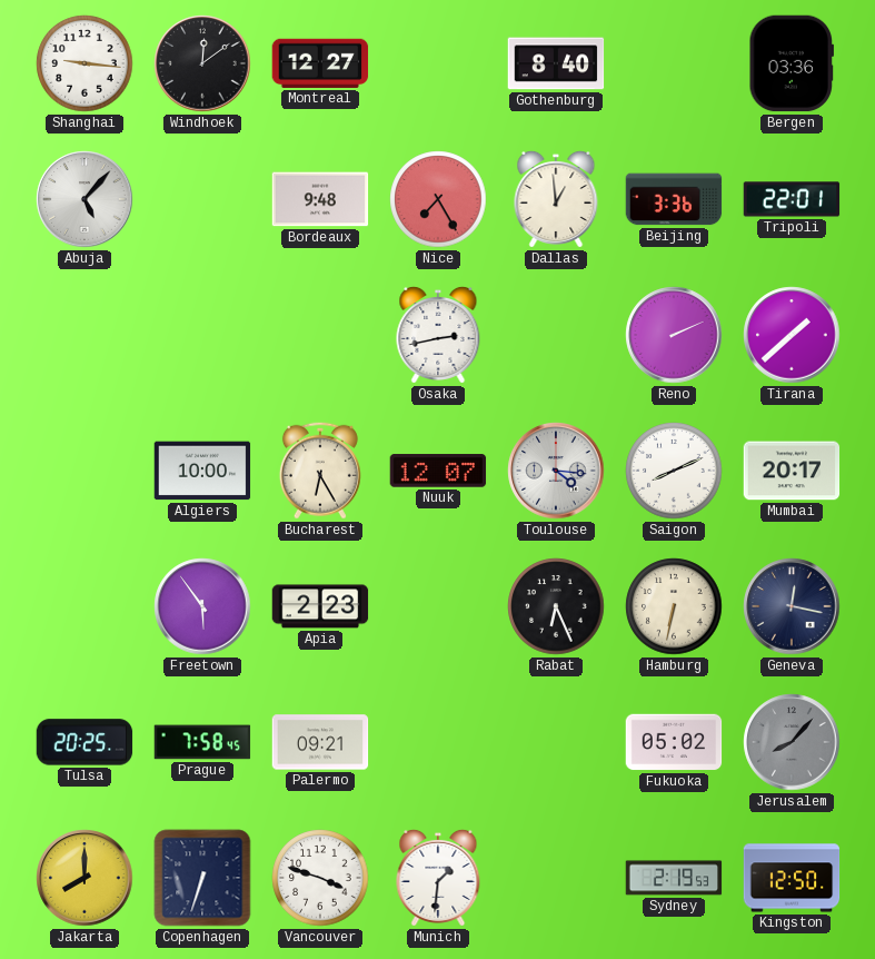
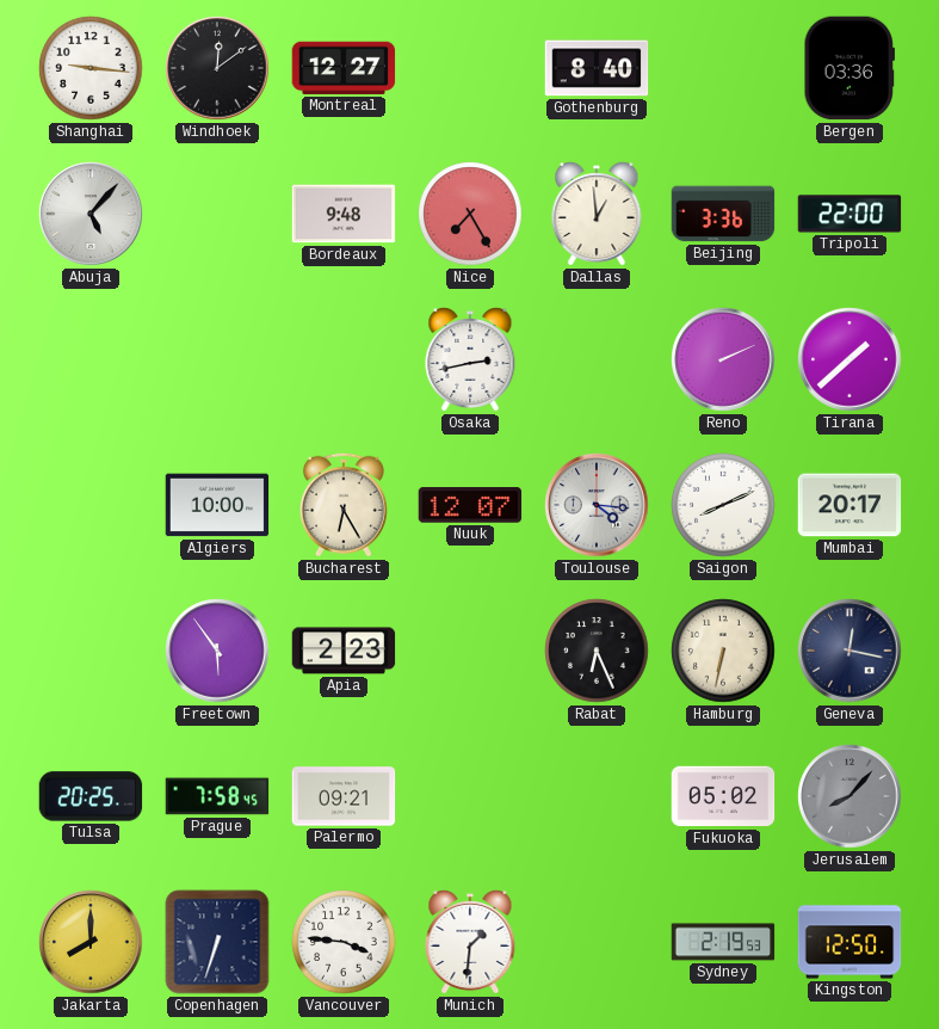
Tripoli: 22:01 -> 22:00
Vancouver: 3:48 -> 3:46
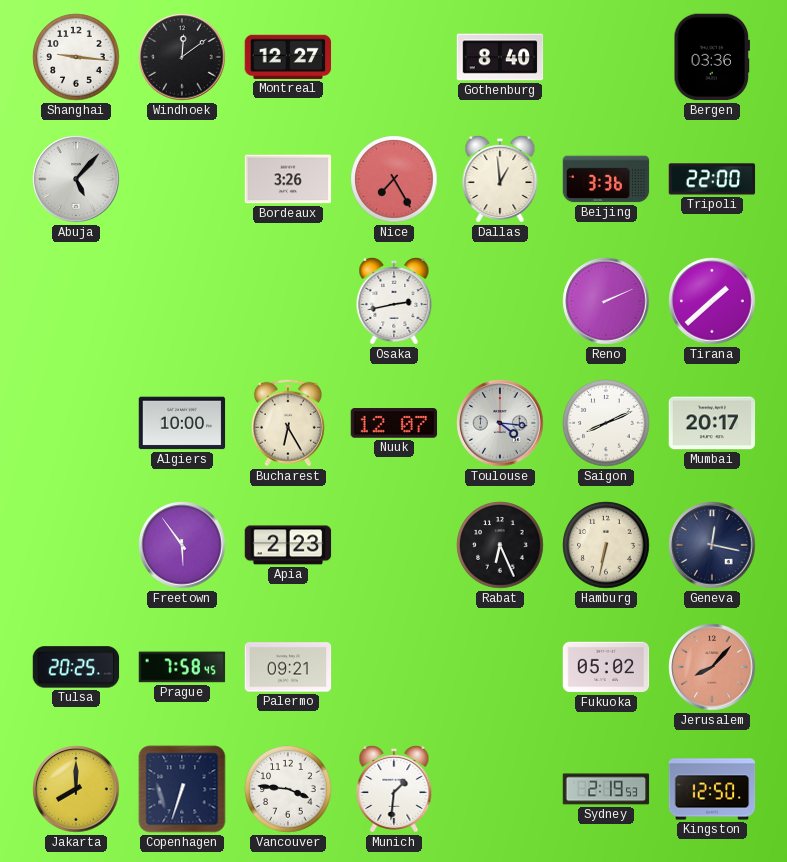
Bordeaux: 9:48 -> 3:26
Jerusalem dial: grey -> salmon
